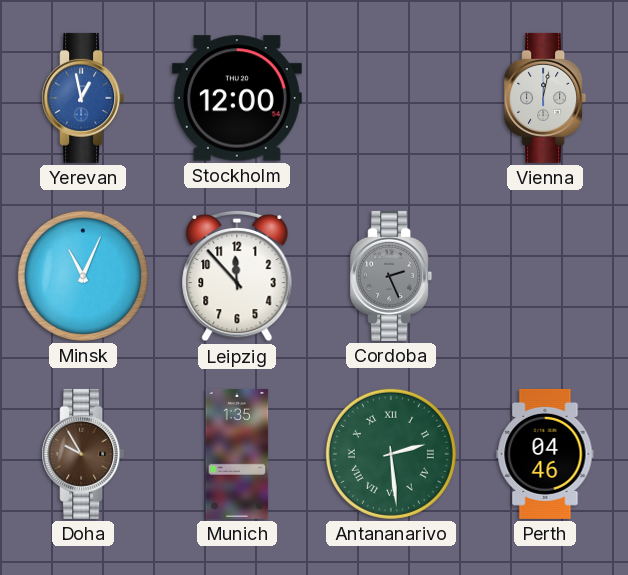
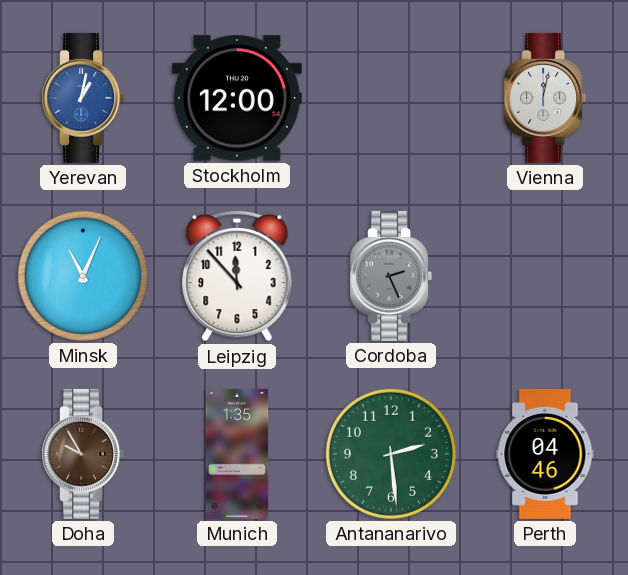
Yerevan: 12:58 -> 1:02
Antananarivo numerals: Roman -> Arabic
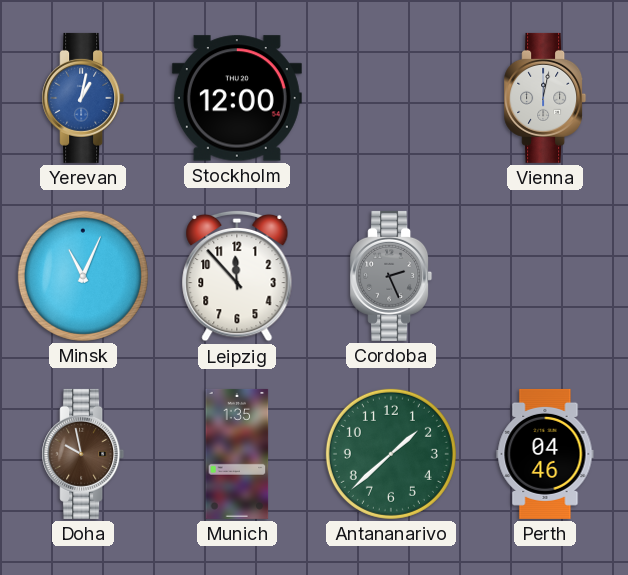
Doha: 9:55 -> 9:58
Antananarivo: 2:29 -> 1:38
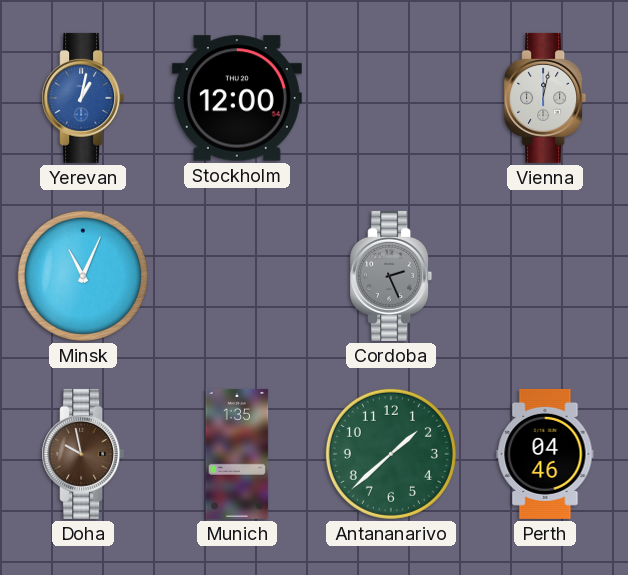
Leipzig: 11:53 -> none
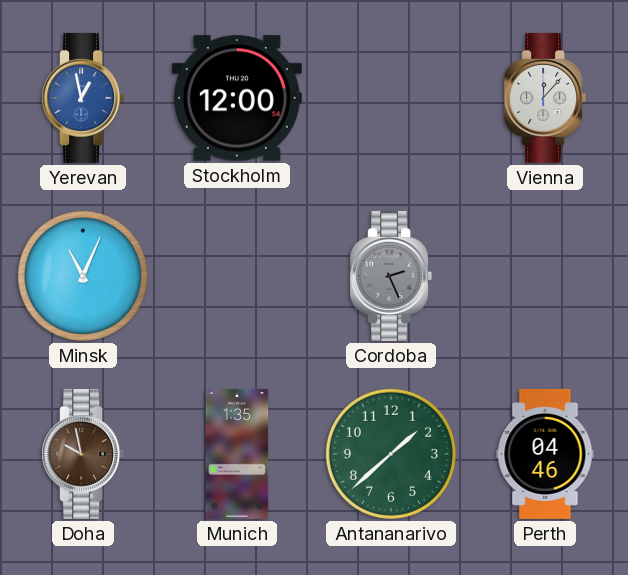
Yerevan: 1:02 -> 12:58
Vienna: 12:02 -> 12:07
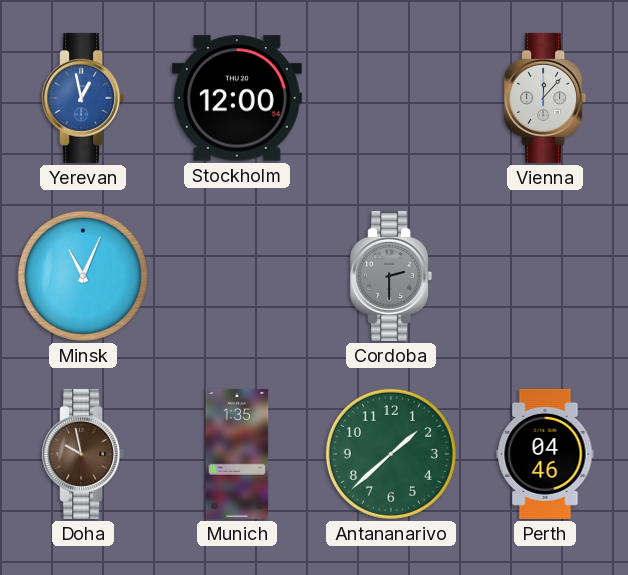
Cordoba: 2:26 -> 2:30
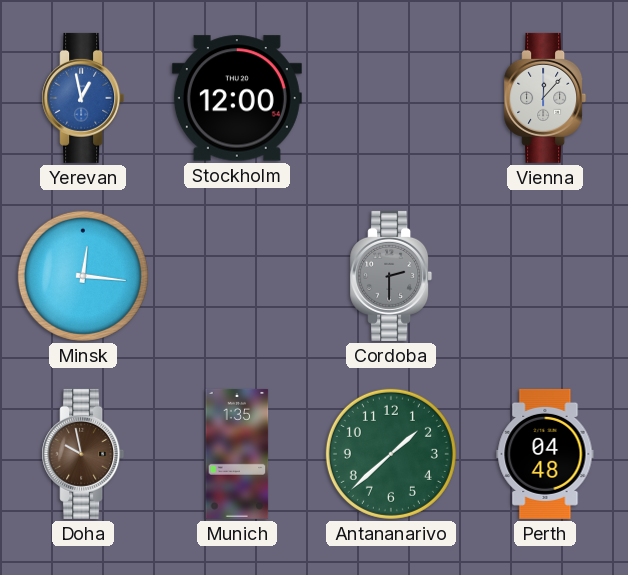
Minsk: 11:04 -> 12:16
Perth: 04:46 -> 04:48
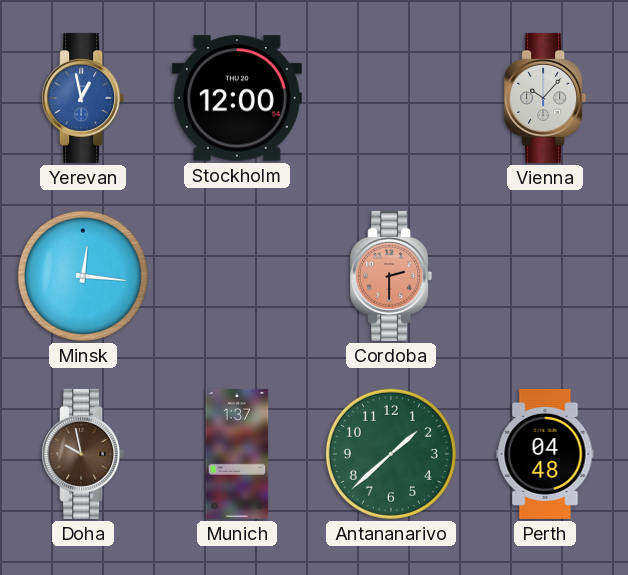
Vienna: 12:07 -> 10:07
Cordoba dial: grey -> salmon
Munich: 1:35 -> 1:37
